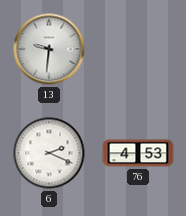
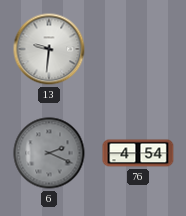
6 dial: white -> grey
76: 4:53 -> 4:54
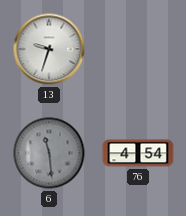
13: 9:31 -> 9:33
6: 2:19 -> 11:29
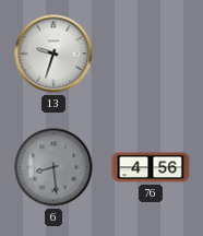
6: 11:29 -> 8:29
76: 4:54 -> 4:56
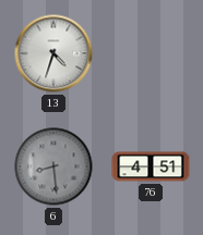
13: 9:33 -> 4:33
76: 4:56 -> 4:51
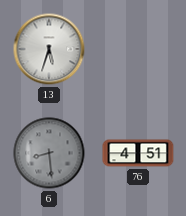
13: 4:33 -> 5:33
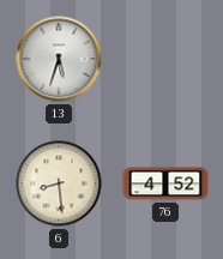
6 dial: grey -> cream
76: 4:51 -> 4:52
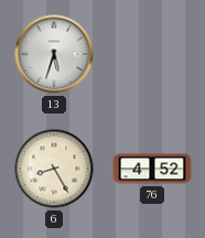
6: 8:29 -> 8:25
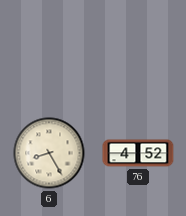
13: 5:33 -> none
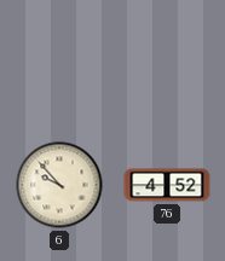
6: 8:25 -> 9:53
